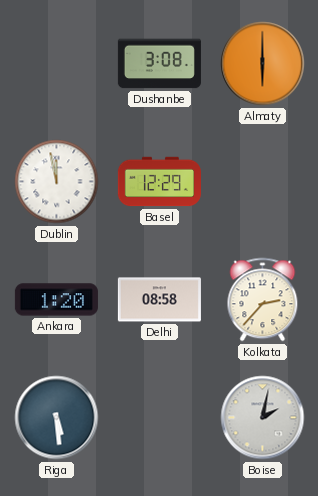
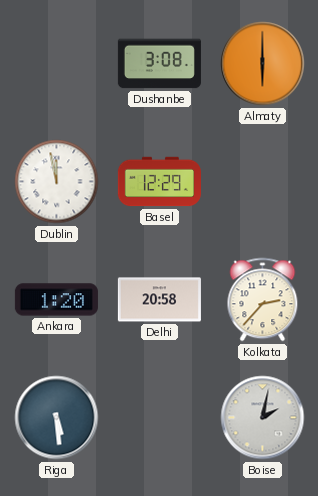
Delhi: 08:58 -> 20:58
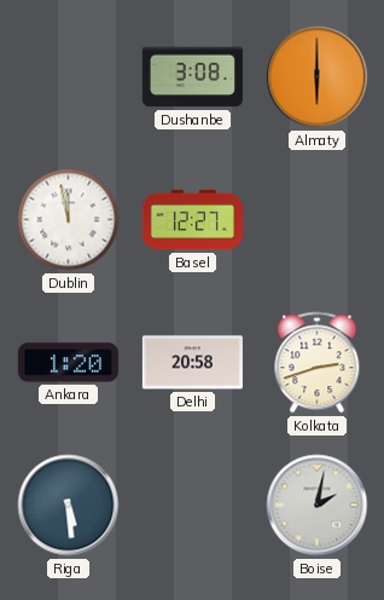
Basel: 12:29 -> 12:27
Kolkata: 2:37 -> 2:42
